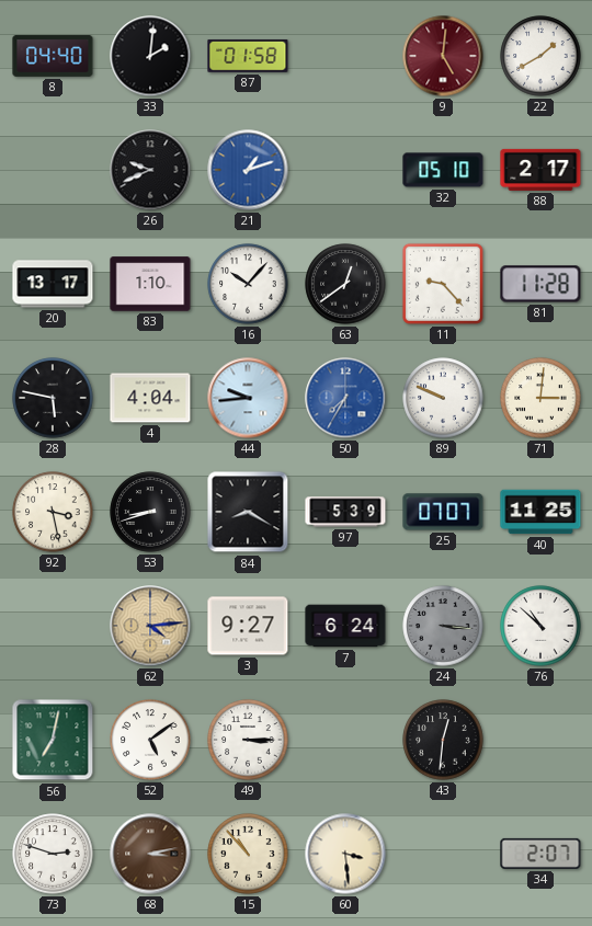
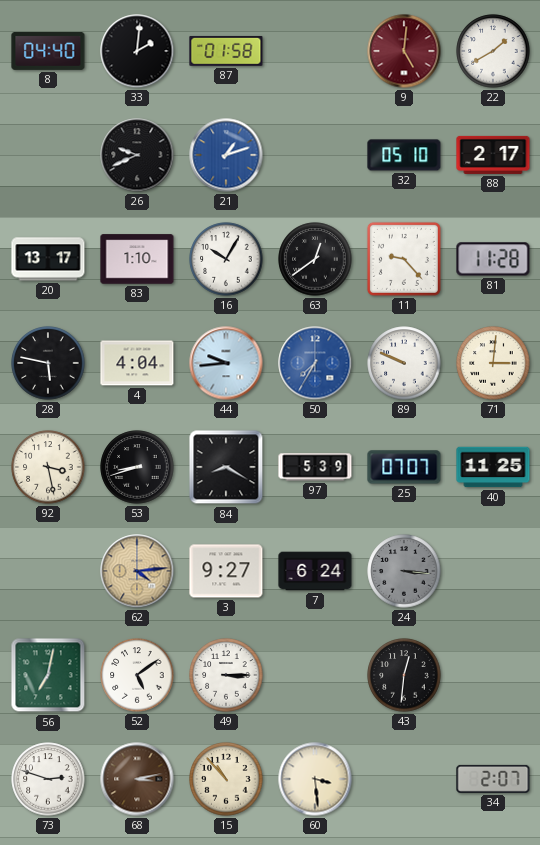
16: 10:07 -> 10:05
76: 10:52 -> none
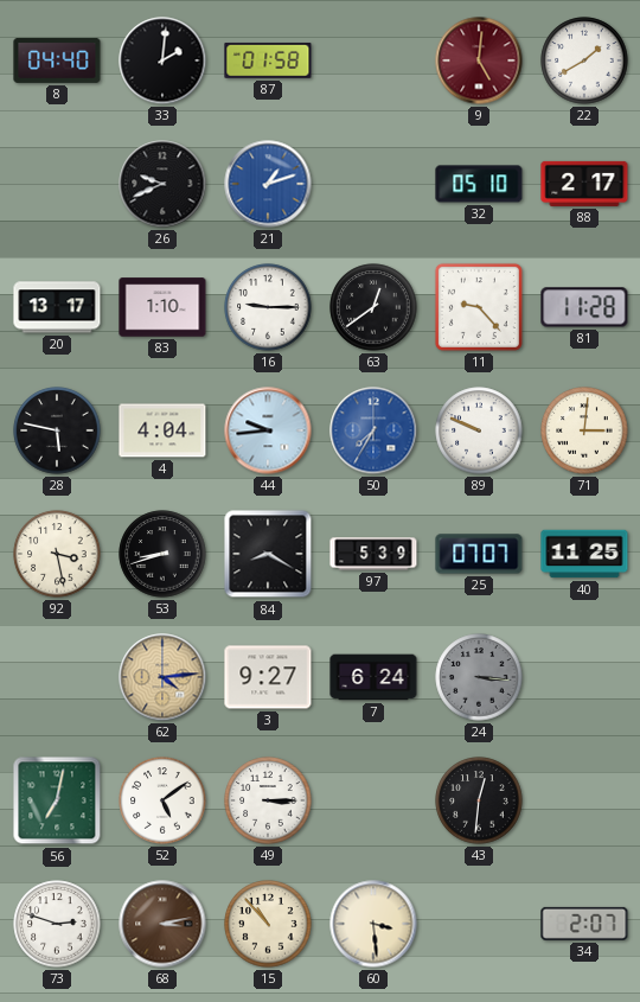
16: 10:05 -> 9:15
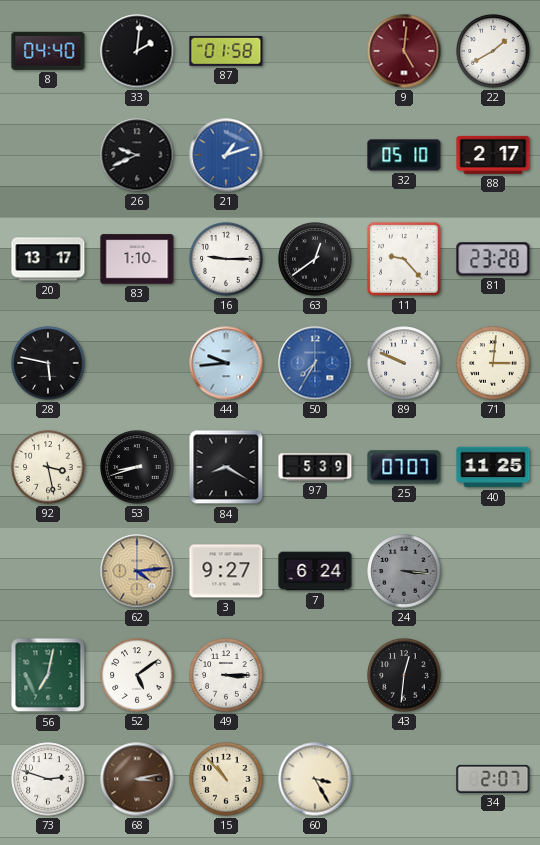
81: 11:28 -> 23:28
4: 4:04 -> none
60: 3:29 -> 3:25
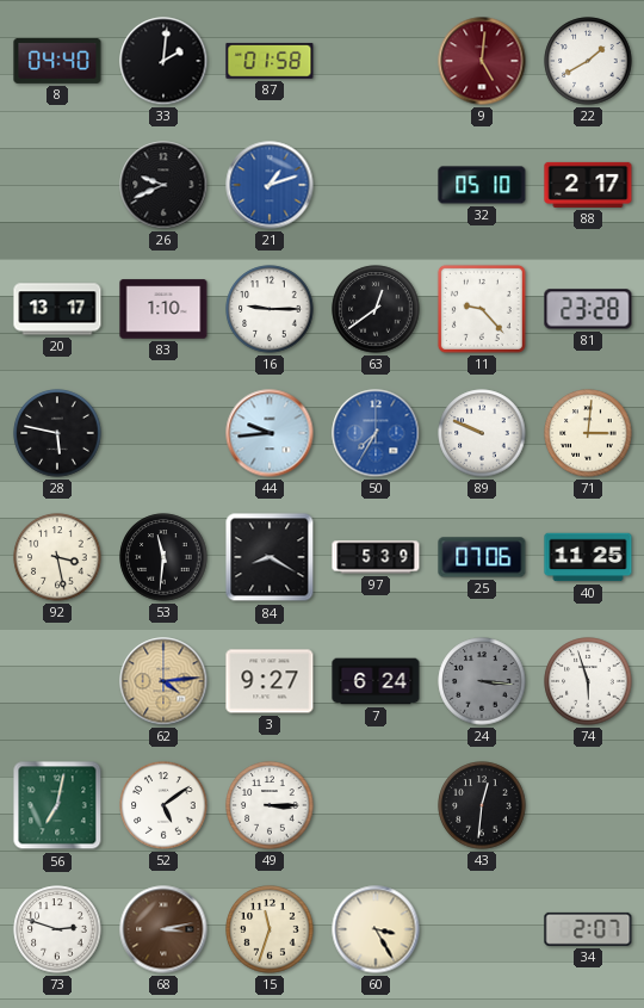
53: 8:42 -> 11:31
25: 07:07 -> 07:06
74: none -> 5:57
15: 10:53 -> 11:33
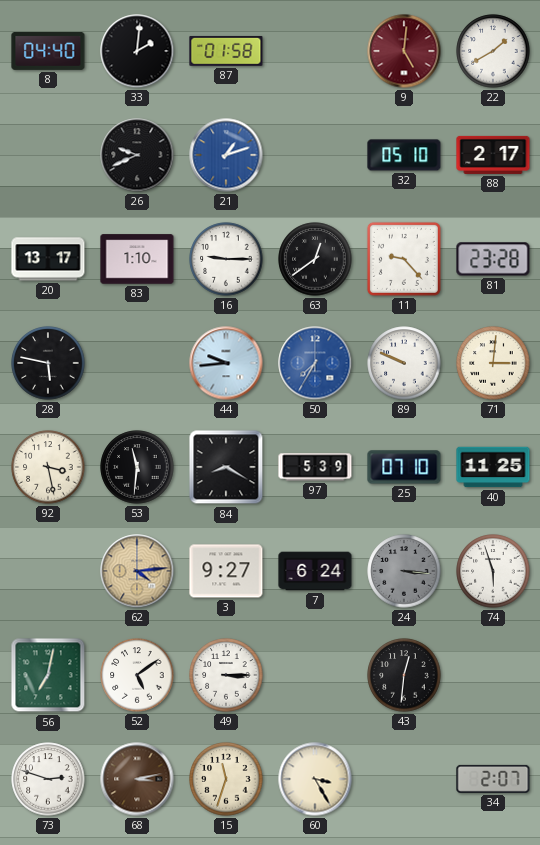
25: 07:06 -> 07:10
